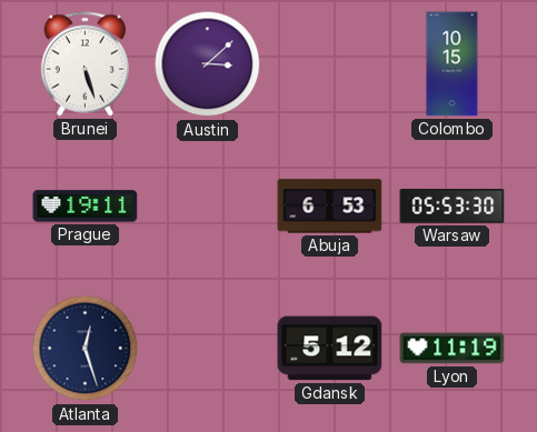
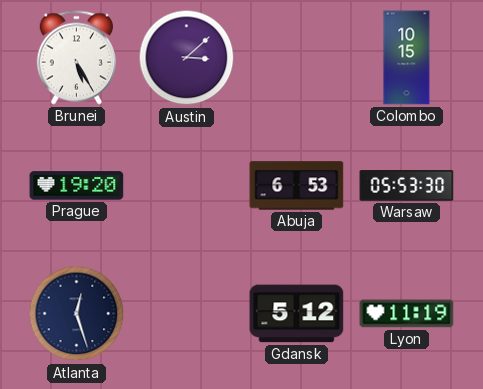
Brunei: 5:27 -> 5:25
Prague: 19:11 -> 19:20
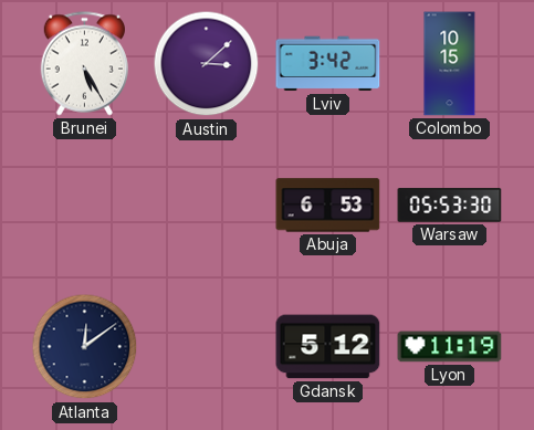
Lviv: none -> 3:42
Prague: 19:20 -> none
Atlanta: 12:27 -> 12:09
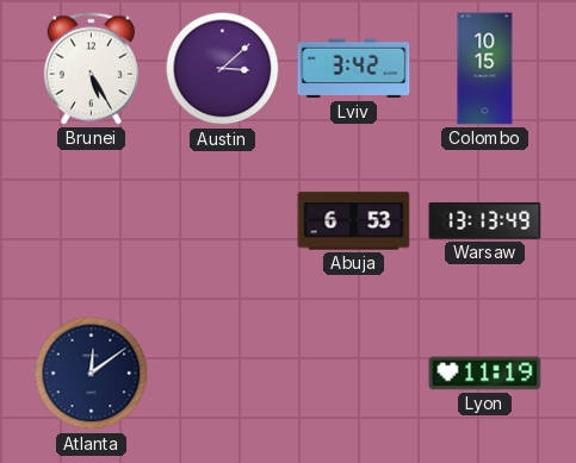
Warsaw: 05:53 -> 13:13
Gdansk: 5:12 -> none
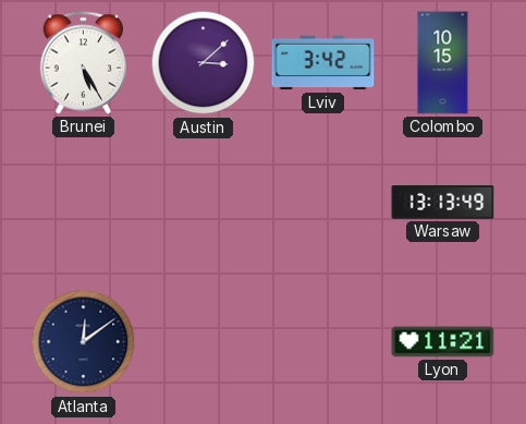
Abuja: 6:53 -> none
Lyon: 11:19 -> 11:21
